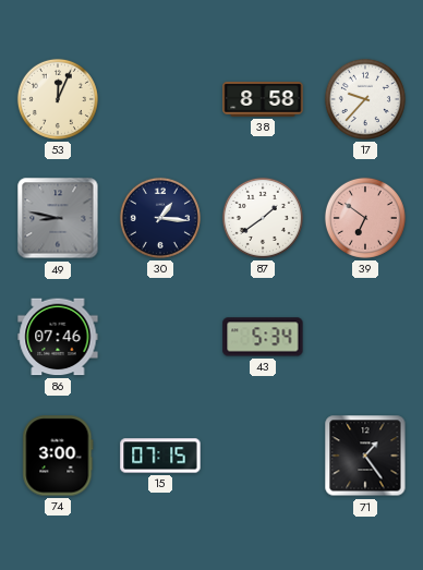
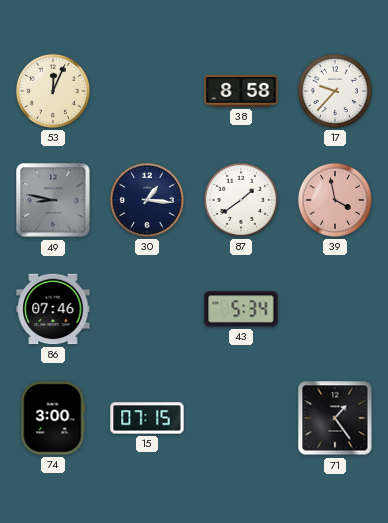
39: 6:51 -> 3:58
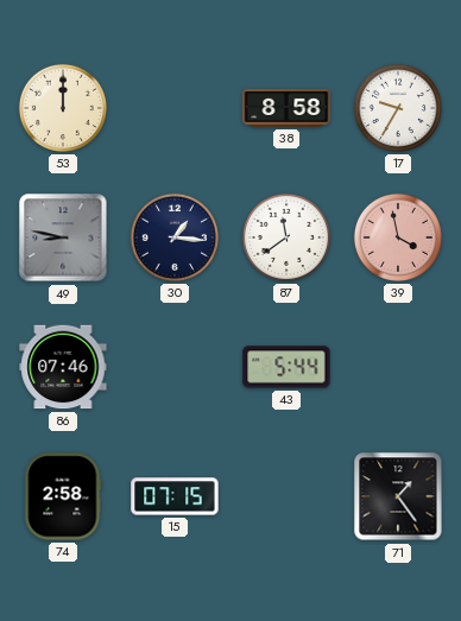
53: 12:04 -> 12:00
17: 9:37 -> 9:35
87: 1:39 -> 11:39
43: 5:34 -> 5:44
74: 3:00 -> 2:58
